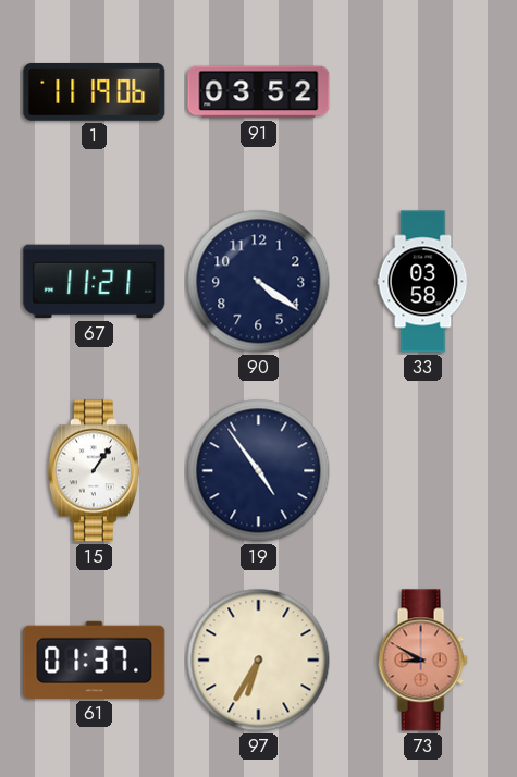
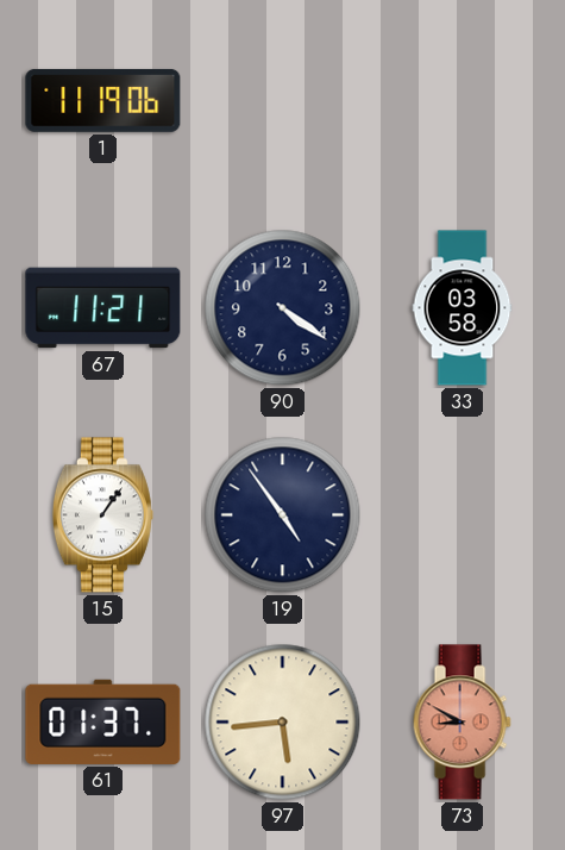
91: 03:52 -> none
97: 6:35 -> 5:44
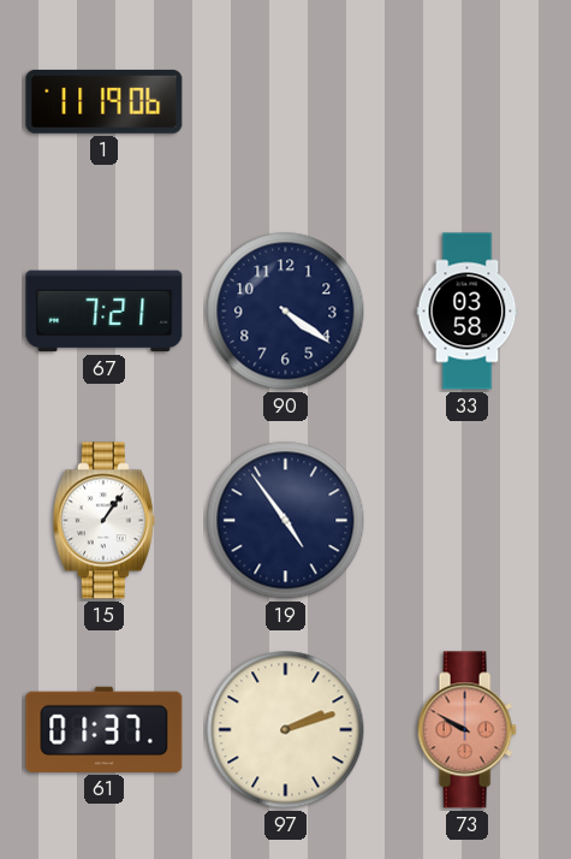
67: 11:21 -> 7:21
97: 5:44 -> 2:12
73: 8:50 -> 9:50
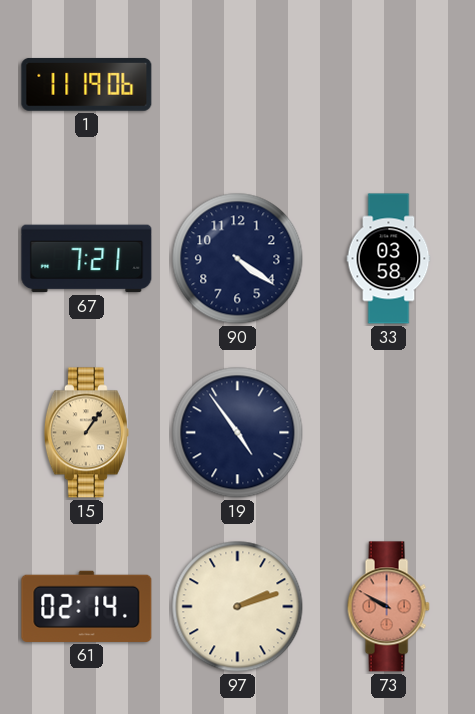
15 dial: white -> champagne
61: 01:37 -> 02:14
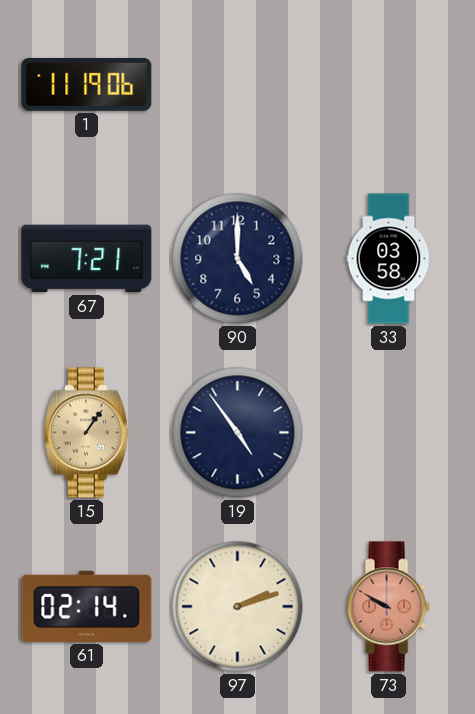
90: 4:21 -> 5:00
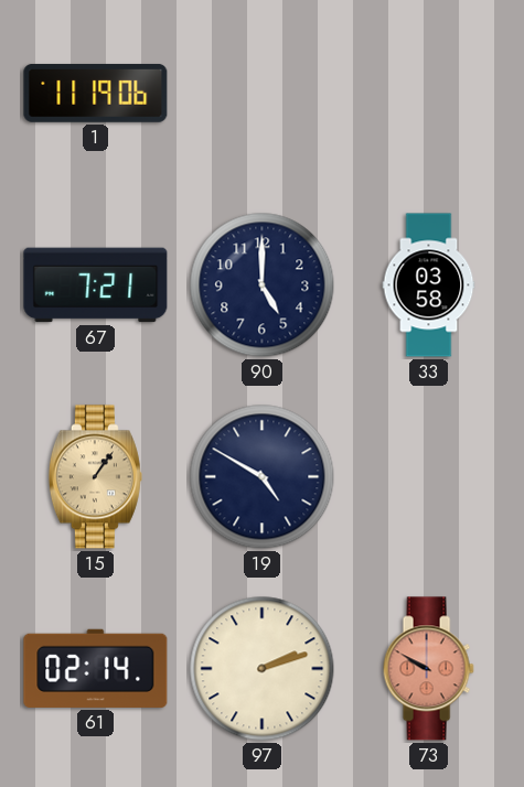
19: 4:54 -> 4:50
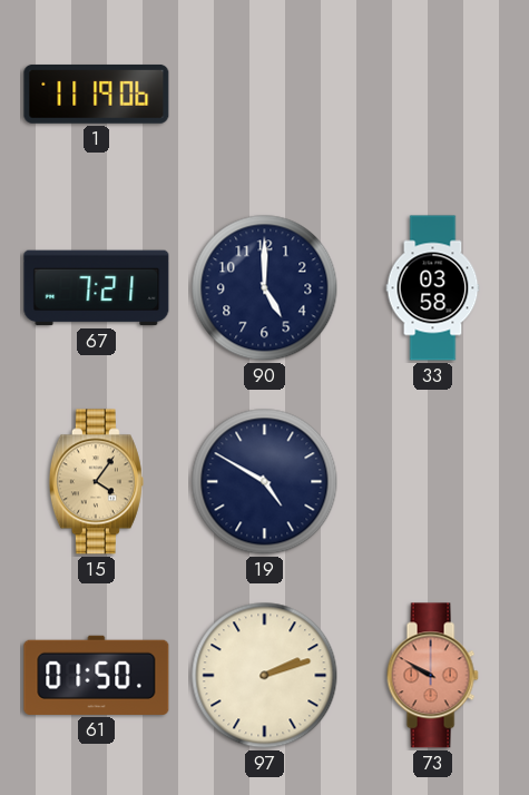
15: 1:06 -> 4:06
61: 02:14 -> 01:50
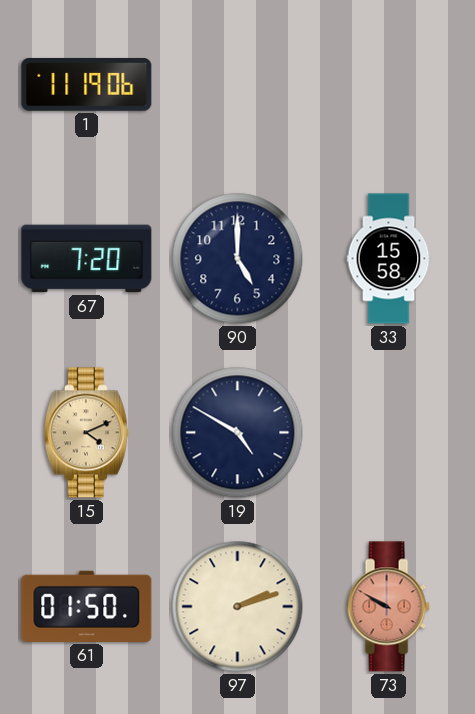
67: 7:21 -> 7:20
33: 03:58 -> 15:58
15: 4:06 -> 4:11
